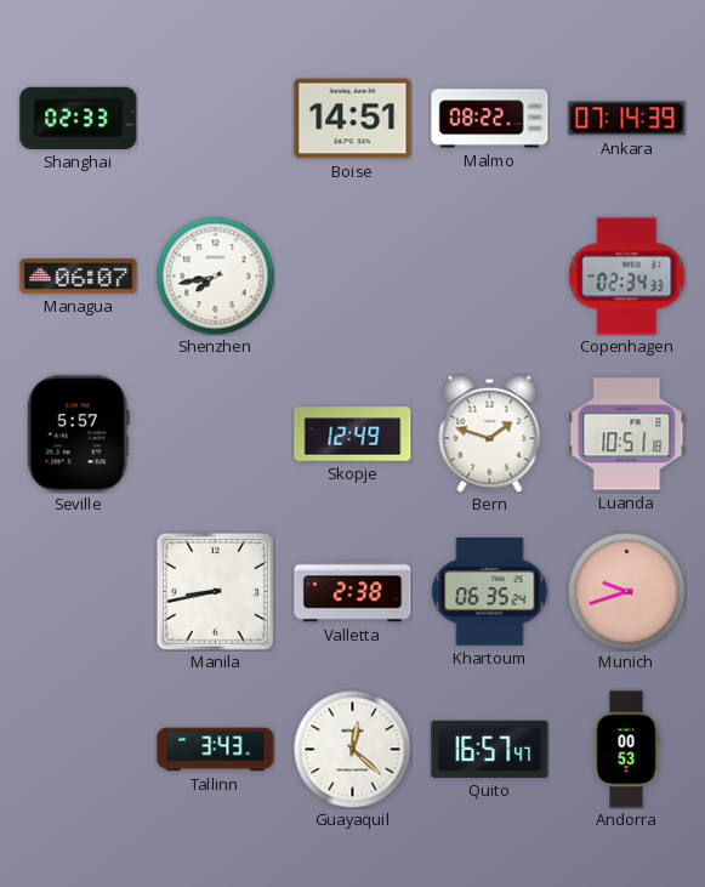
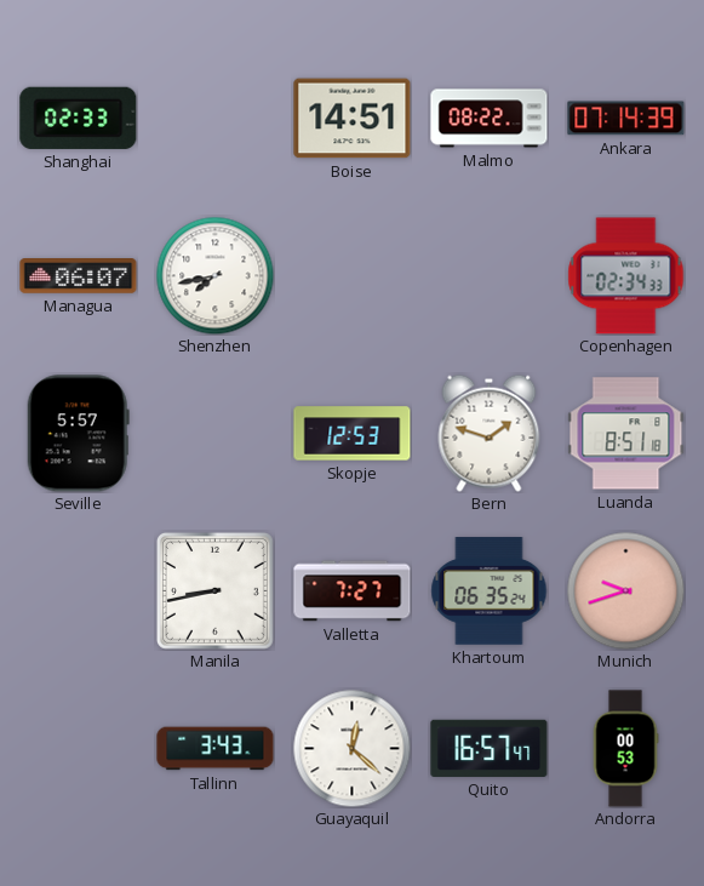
Skopje: 12:49 -> 12:53
Luanda: 10:51 -> 8:51
Valletta: 2:38 -> 7:27
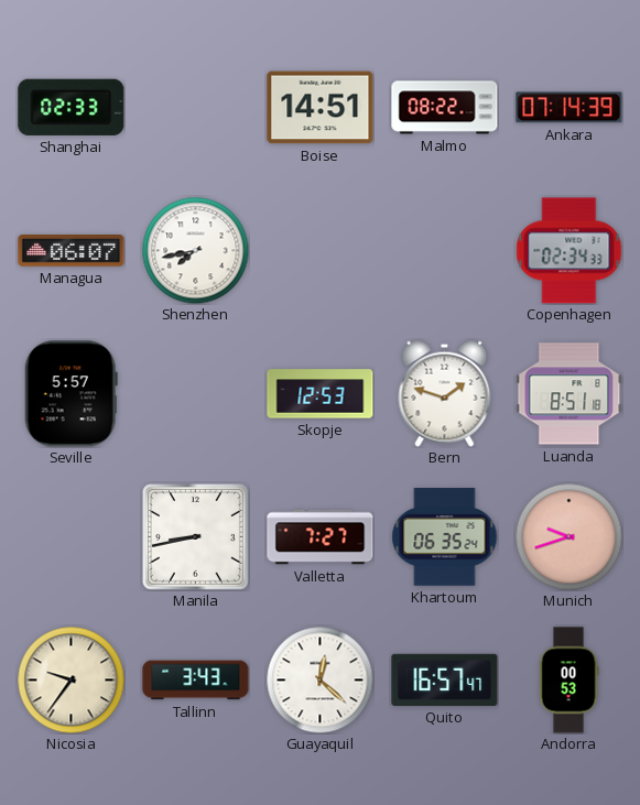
Nicosia: none -> 9:36
